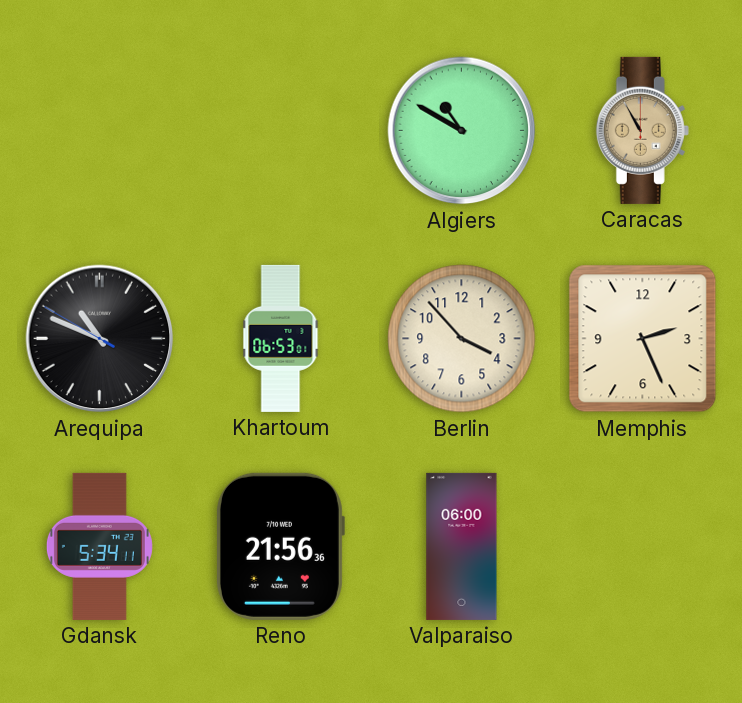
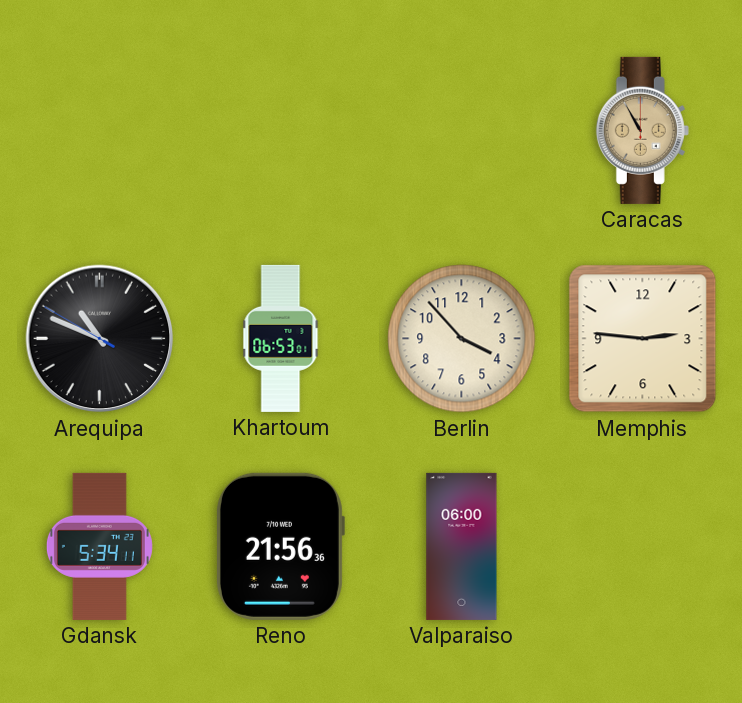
Algiers: 10:50 -> none
Memphis: 2:26 -> 2:46
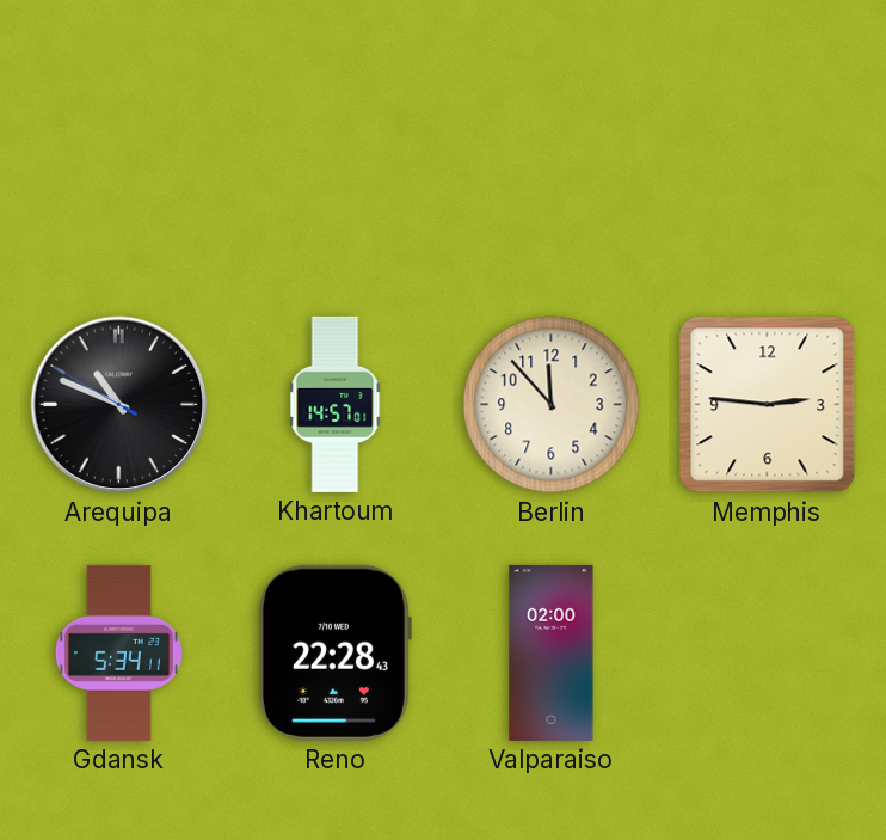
Caracas: 10:55 -> none
Khartoum: 06:53 -> 14:57
Berlin: 3:53 -> 11:53
Reno: 21:56 -> 22:28
Valparaiso: 06:00 -> 02:00
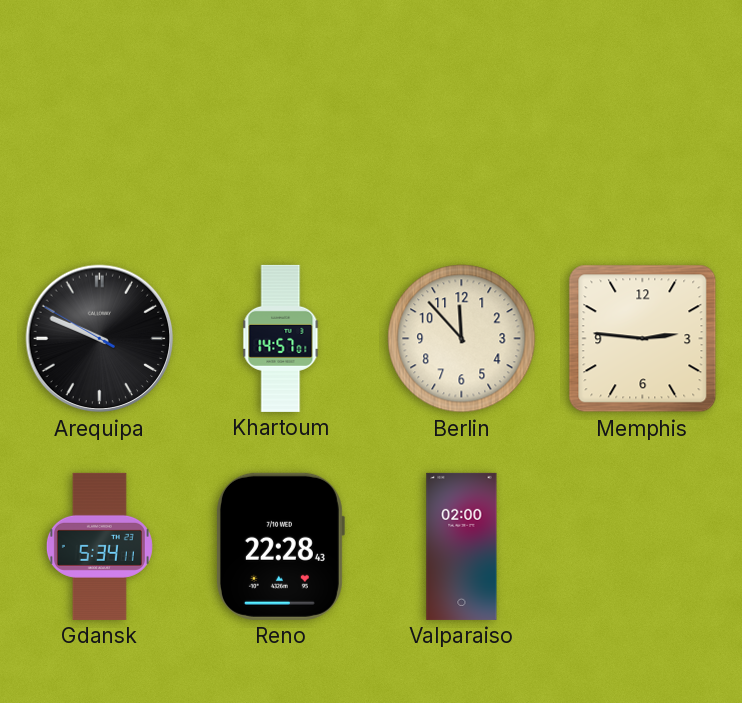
Arequipa: 10:48 -> 9:48
